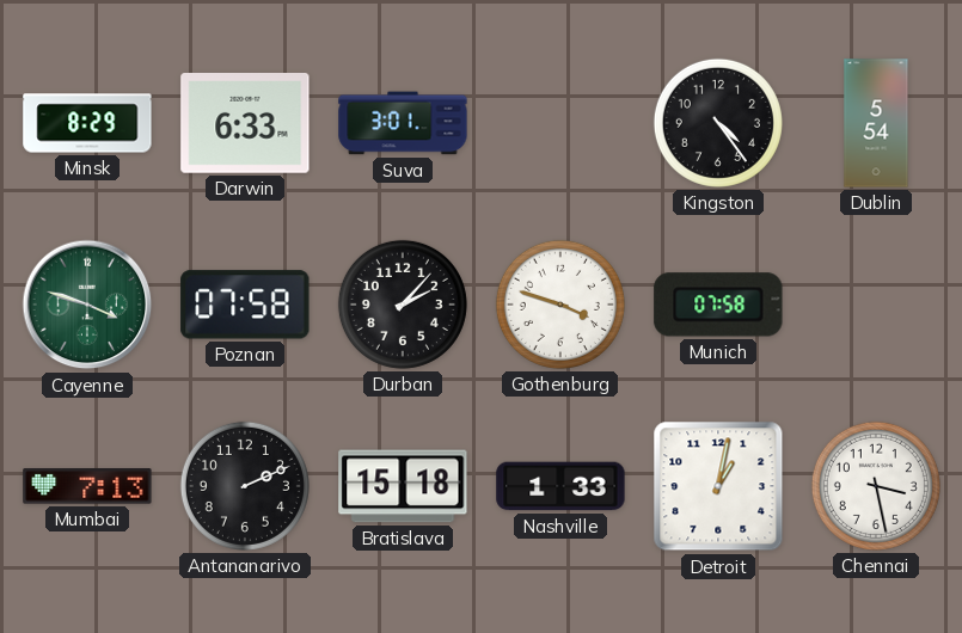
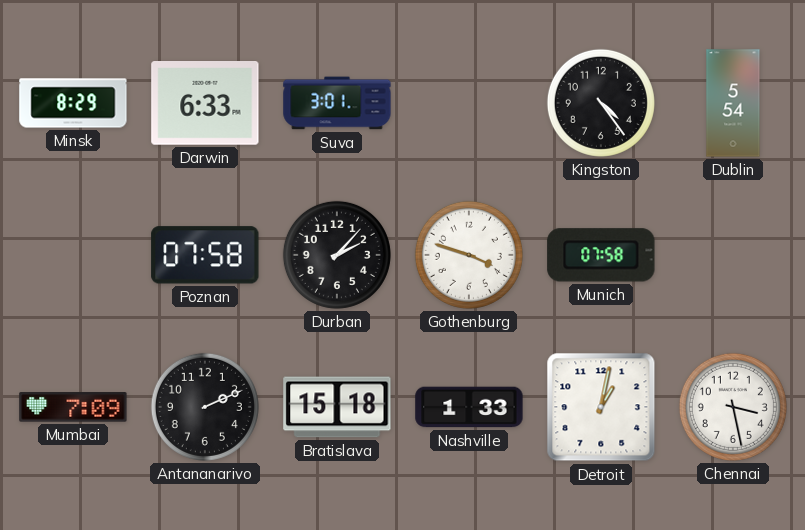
Cayenne: 3:48 -> none
Mumbai: 7:13 -> 7:09
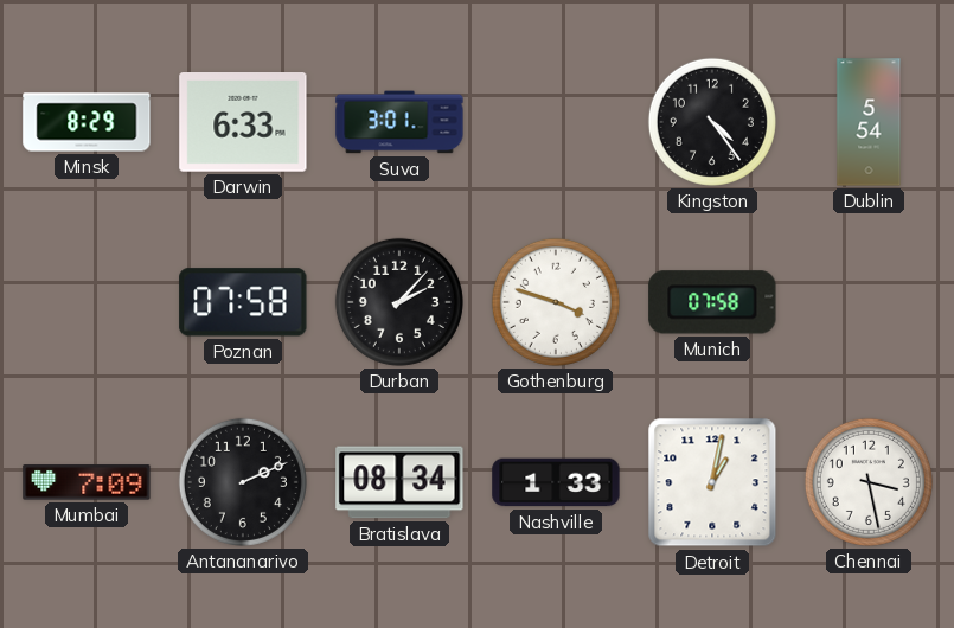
Bratislava: 15:18 -> 08:34
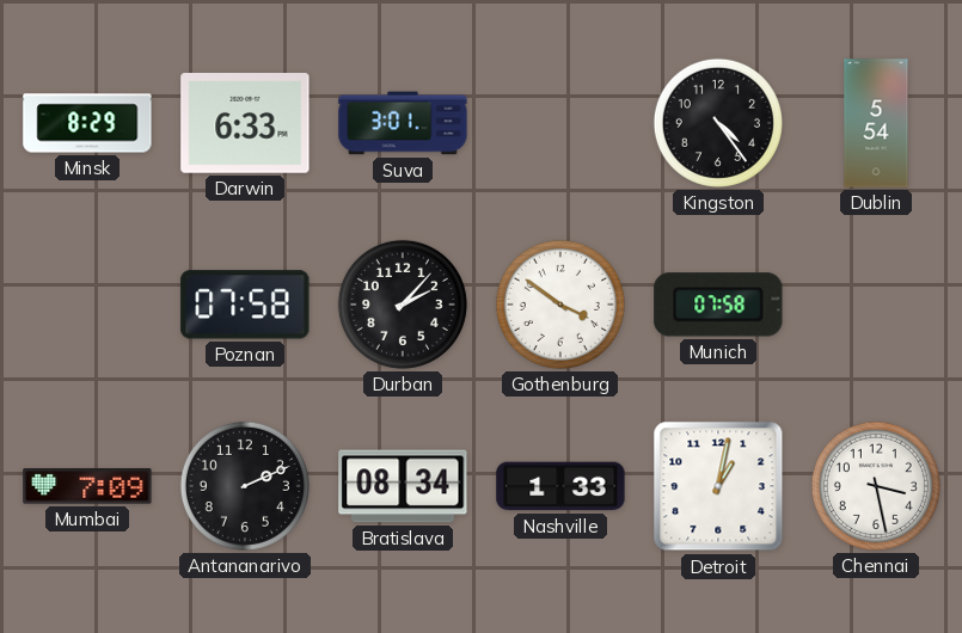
Gothenburg: 3:48 -> 3:51
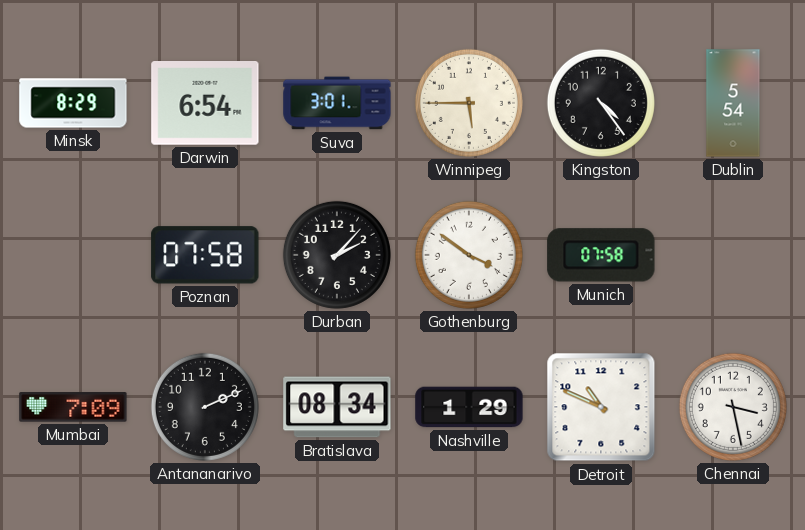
Darwin: 6:33 -> 6:54
Winnipeg: none -> 5:45
Nashville: 1:33 -> 1:29
Detroit: 1:02 -> 10:49
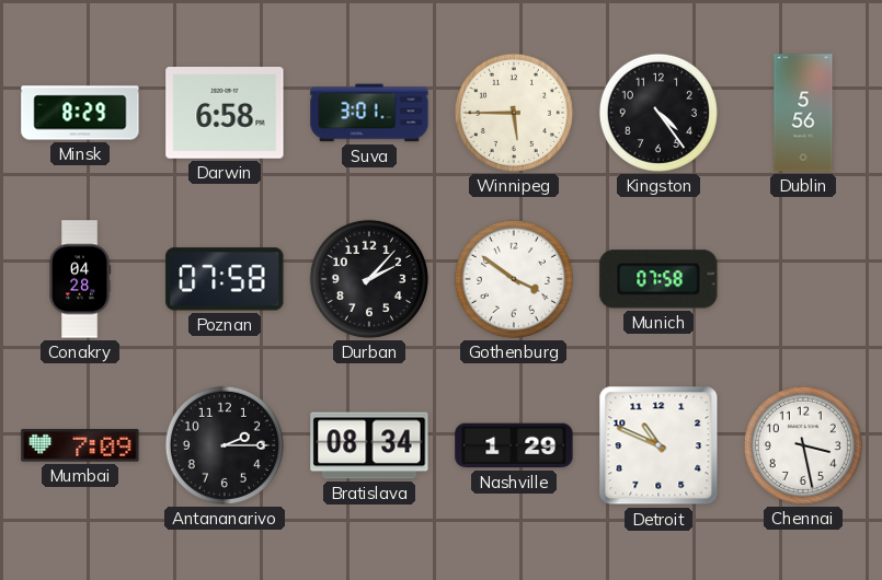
Darwin: 6:54 -> 6:58
Dublin: 5:54 -> 5:56
Conakry: none -> 04:28
Antananarivo: 2:11 -> 2:15
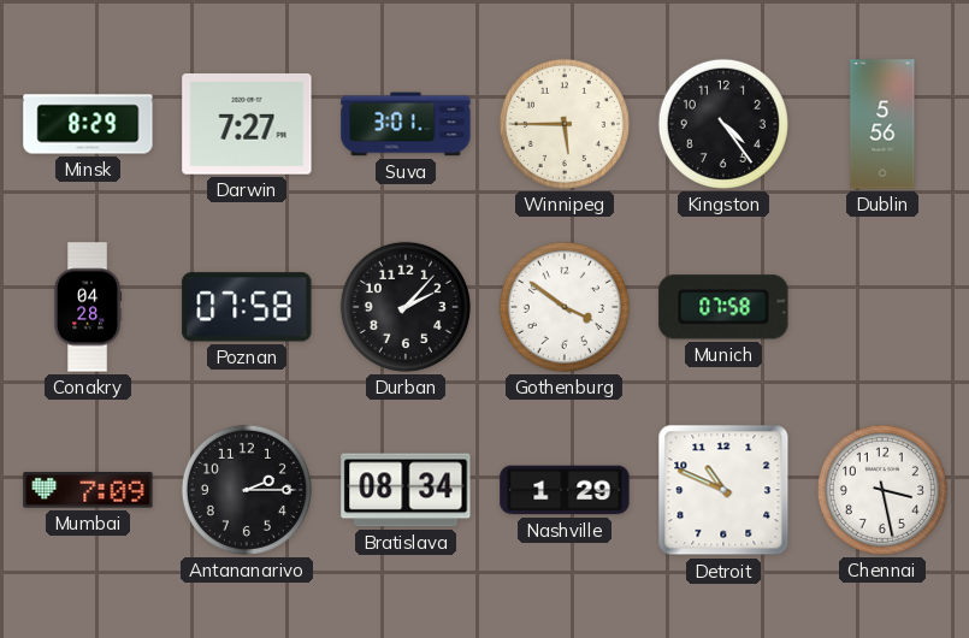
Darwin: 6:58 -> 7:27
